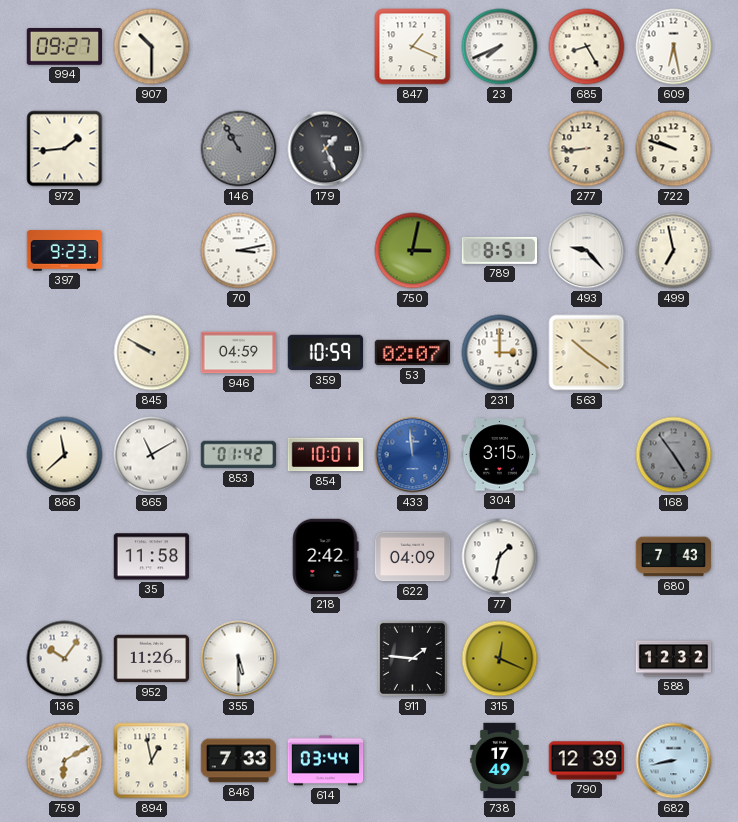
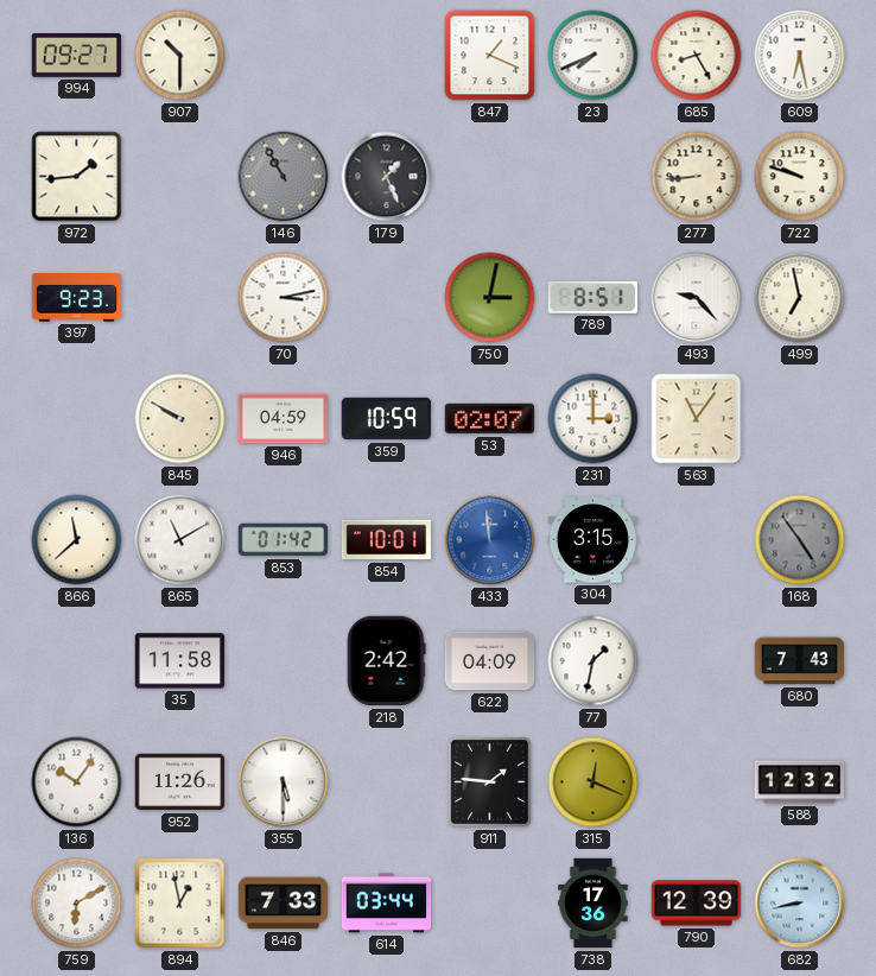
563: 10:21 -> 11:06
738: 17:49 -> 17:36
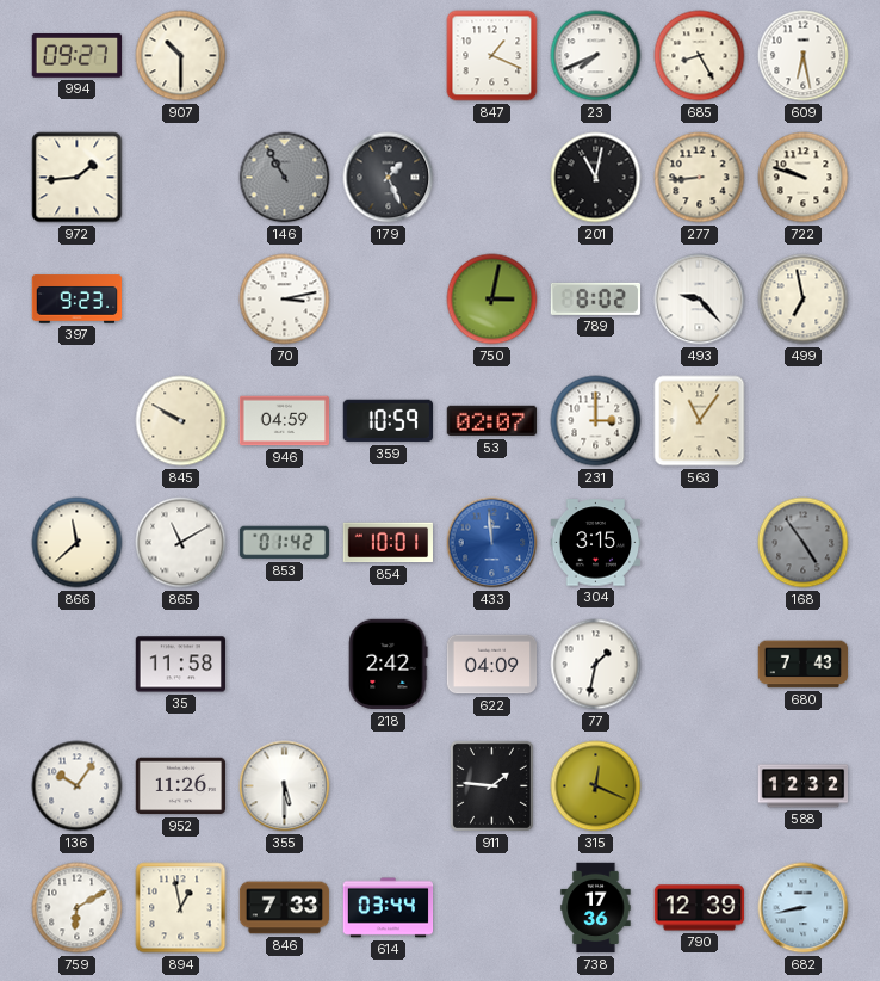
201: none -> 11:02
789: 8:51 -> 8:02
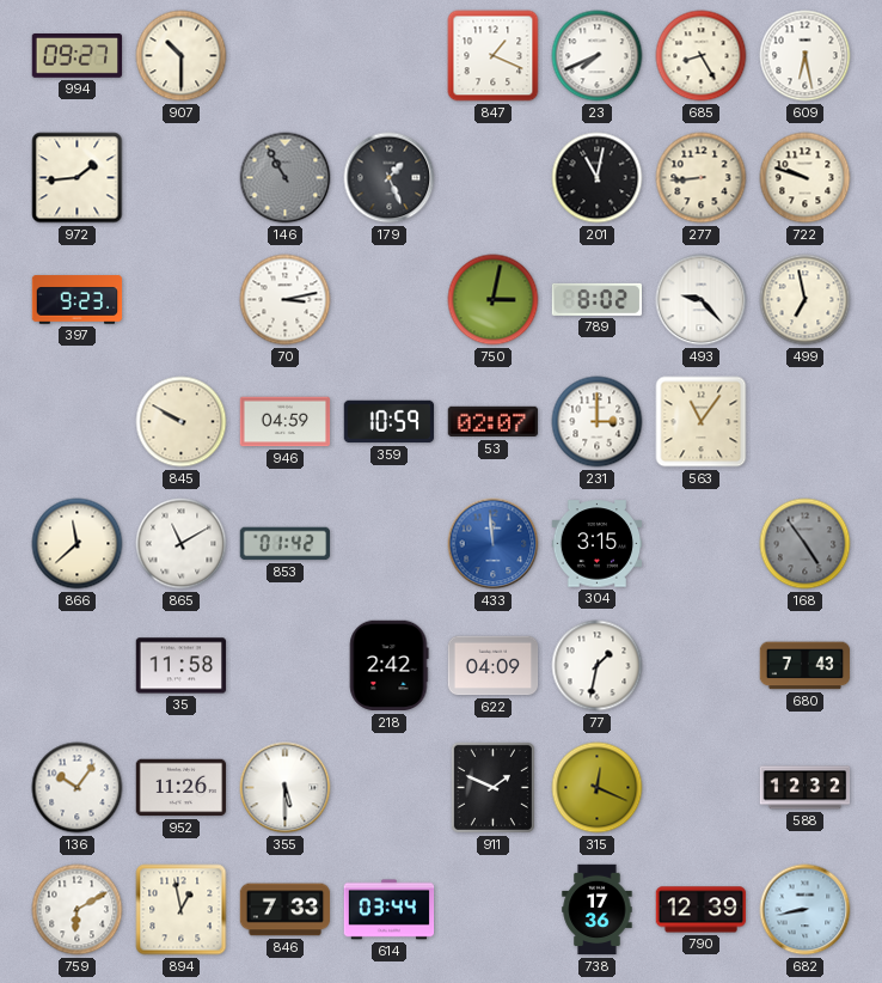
854: 10:01 -> none
911: 1:46 -> 1:49
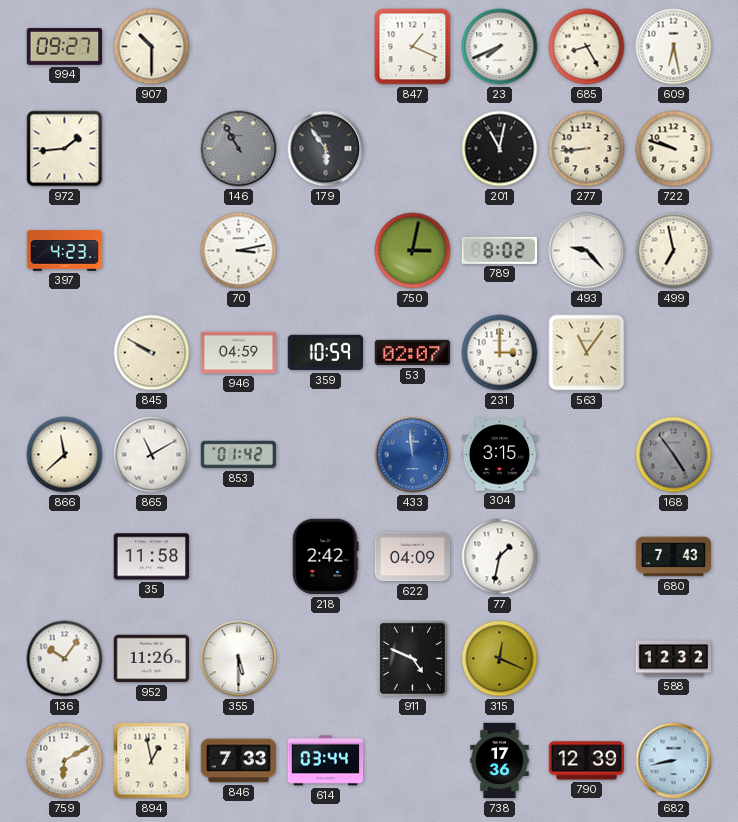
179: 1:26 -> 5:54
397: 9:23 -> 4:23
911: 1:49 -> 4:49
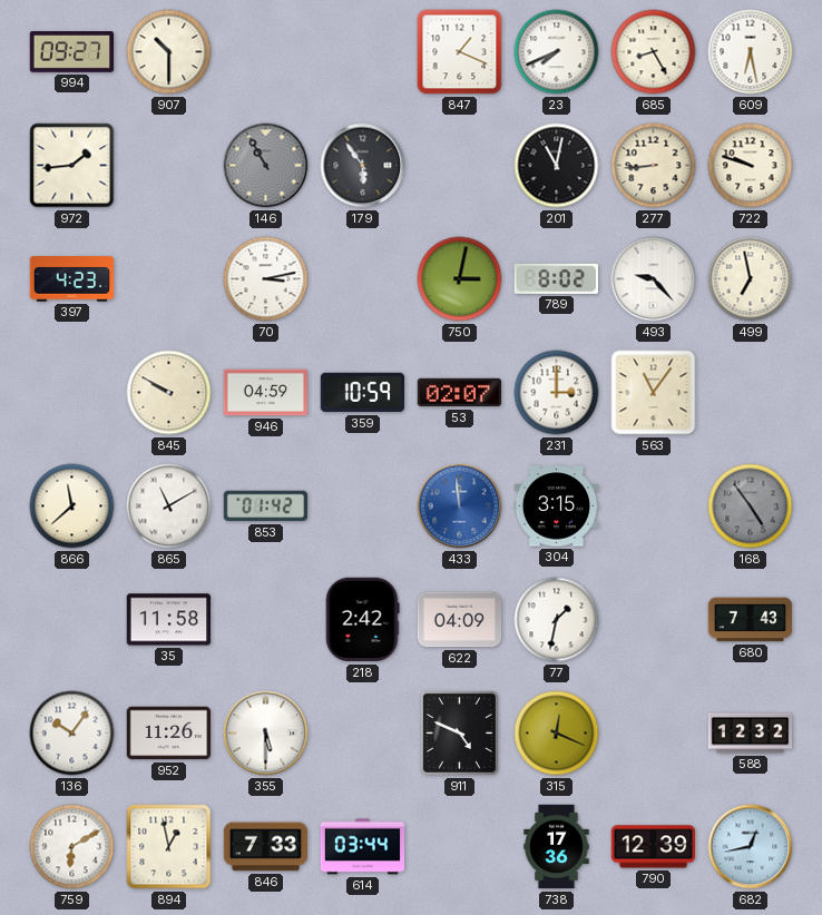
682: 8:43 -> 12:43
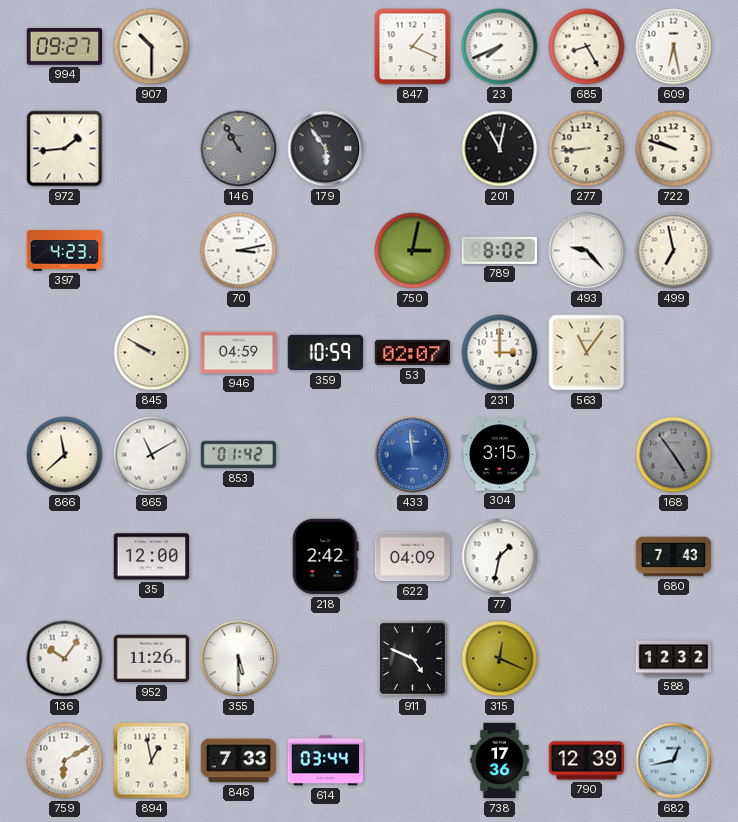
35: 11:58 -> 12:00
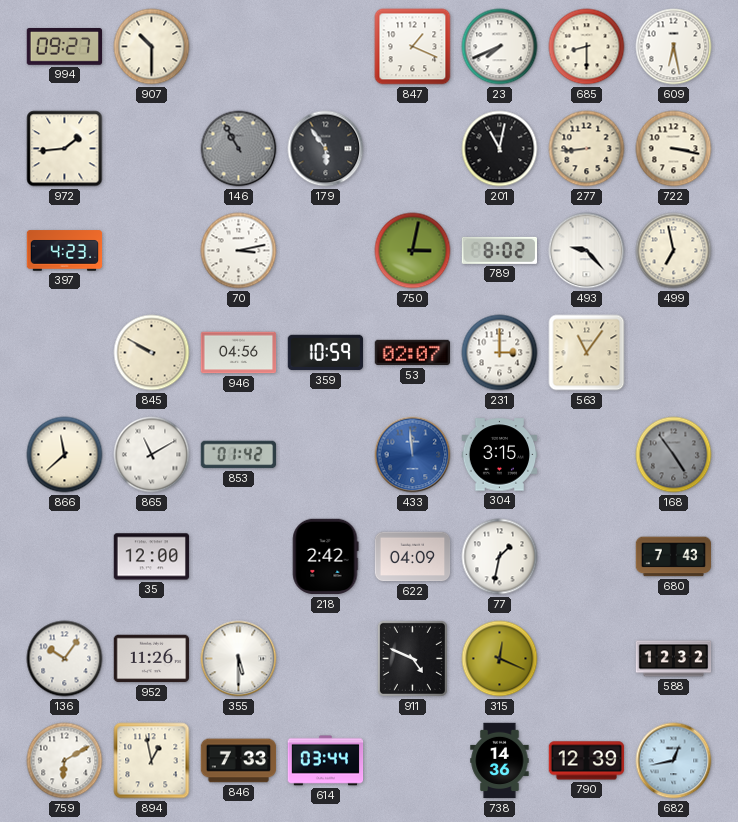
685: 8:25 -> 8:30
722: 9:48 -> 3:17
946: 04:59 -> 04:56
738: 17:36 -> 14:36
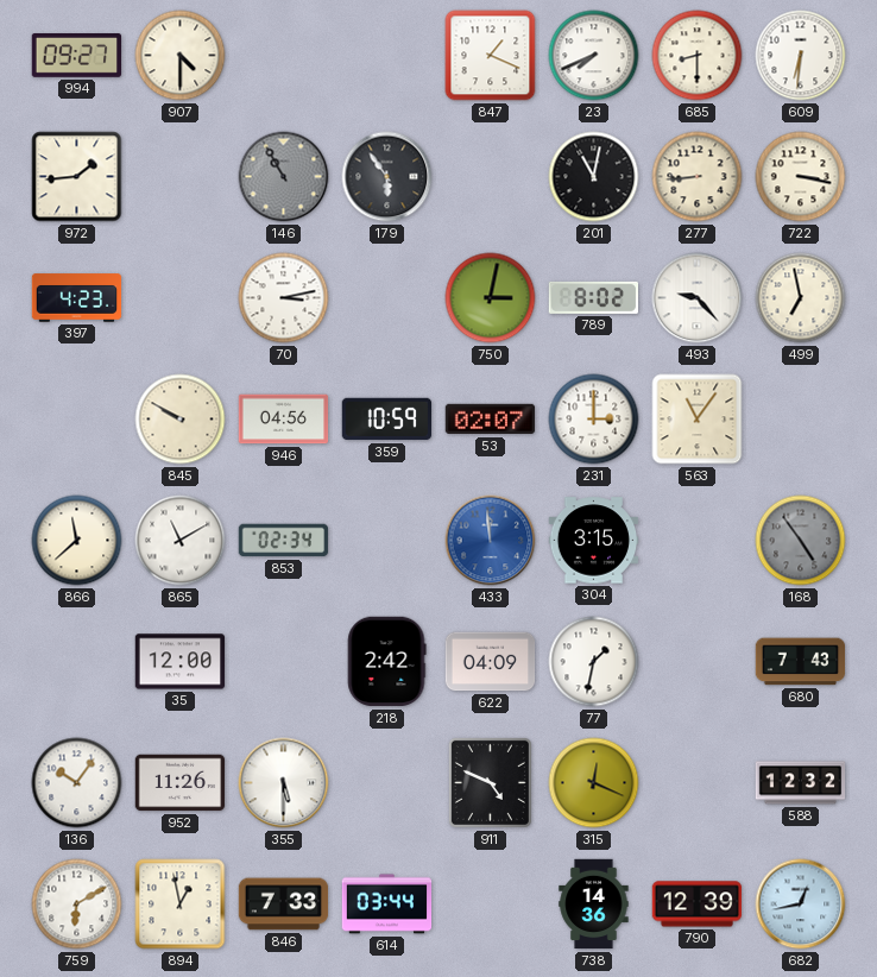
907: 10:30 -> 4:30
609: 6:28 -> 6:31
853: 01:42 -> 02:34
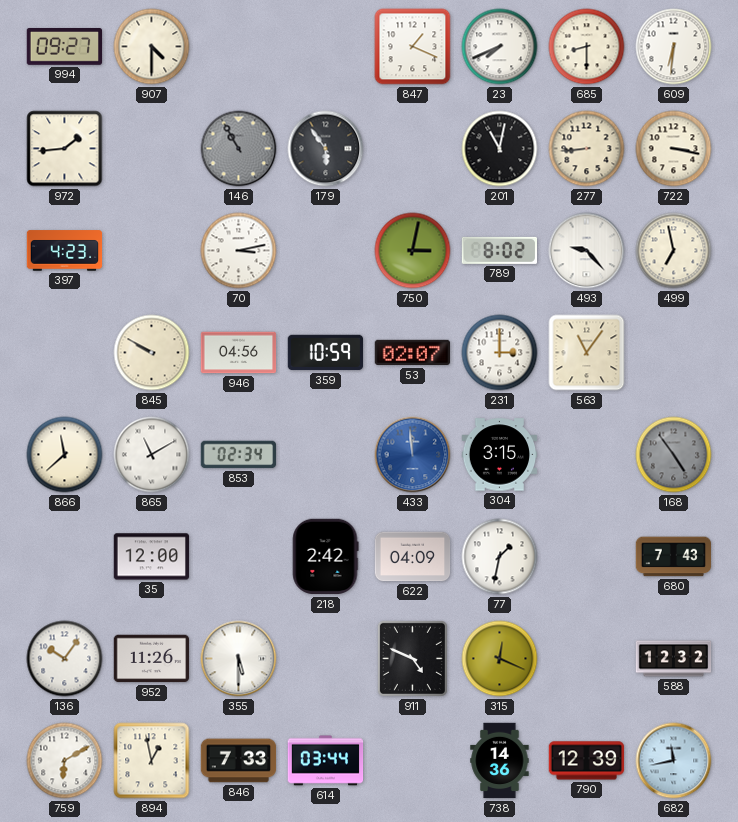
682: 12:43 -> 11:43
